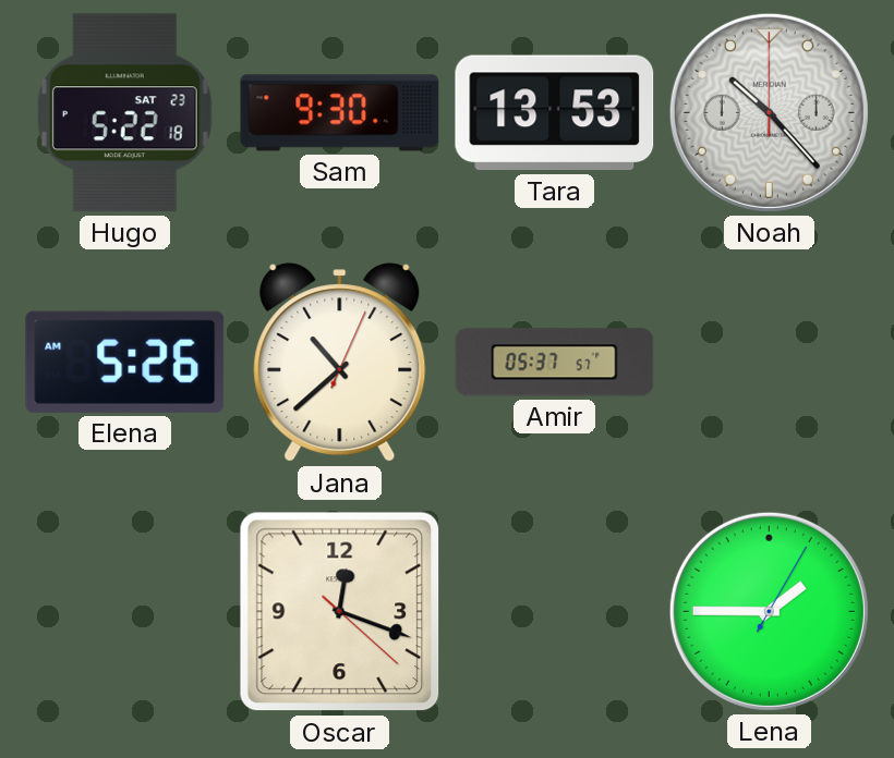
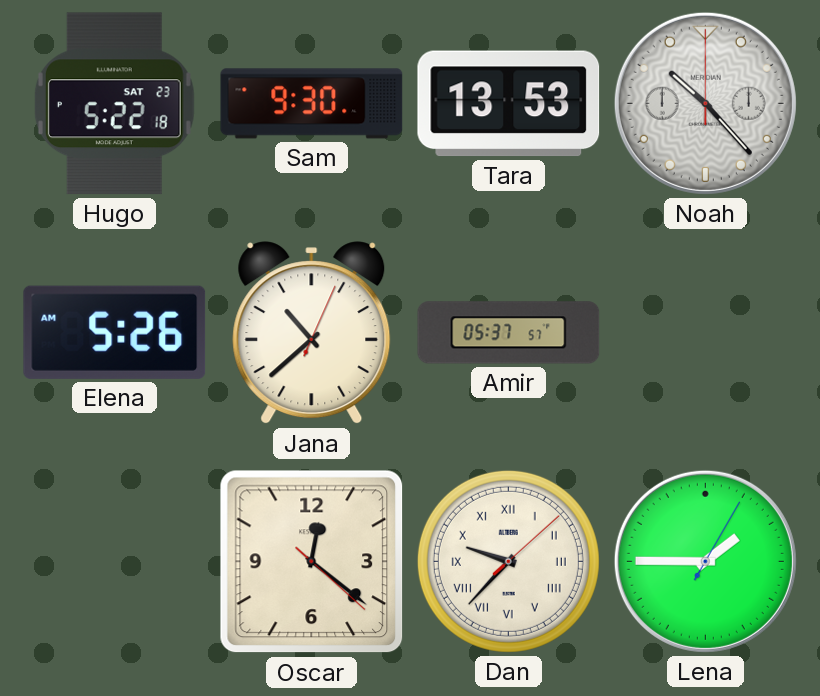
Oscar: 12:18 -> 12:21
Dan: none -> 9:37
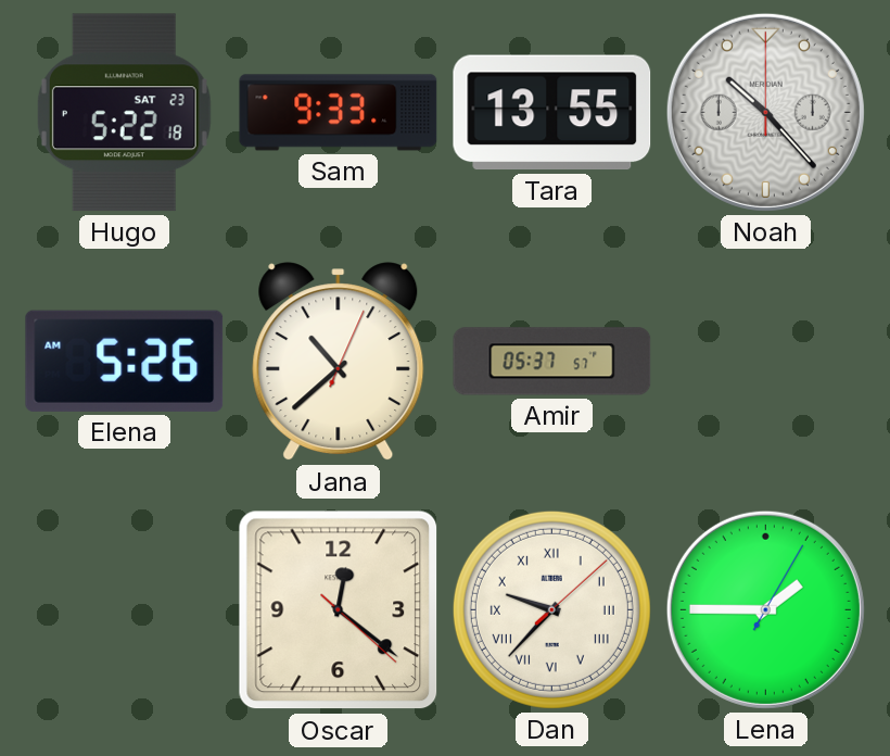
Sam: 9:30 -> 9:33
Tara: 13:53 -> 13:55
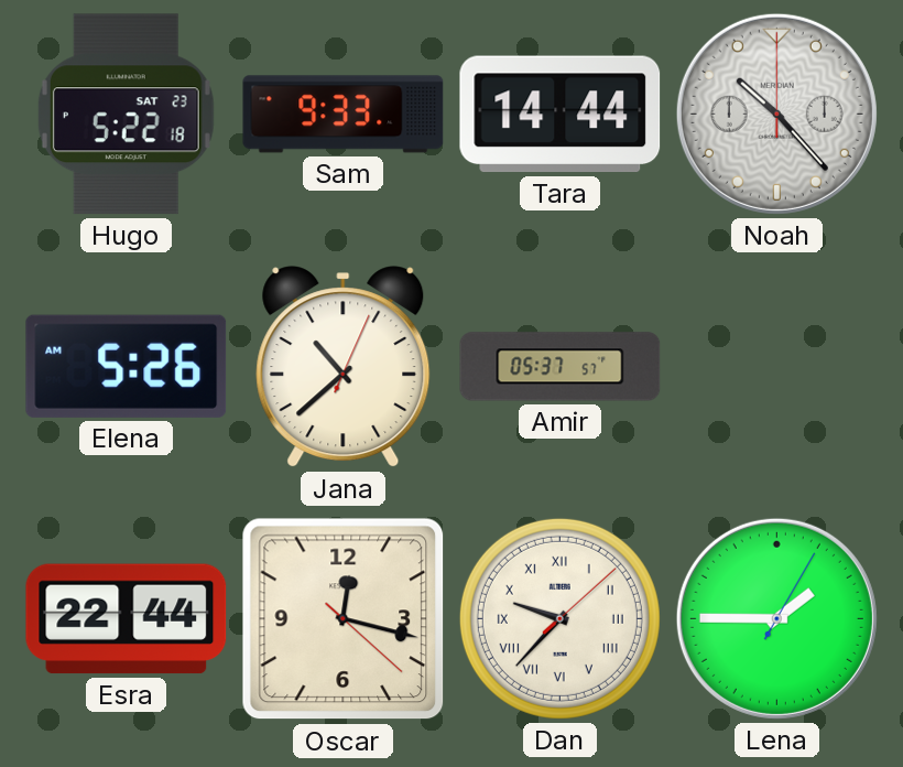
Tara: 13:55 -> 14:44
Esra: none -> 22:44
Oscar: 12:21 -> 12:17
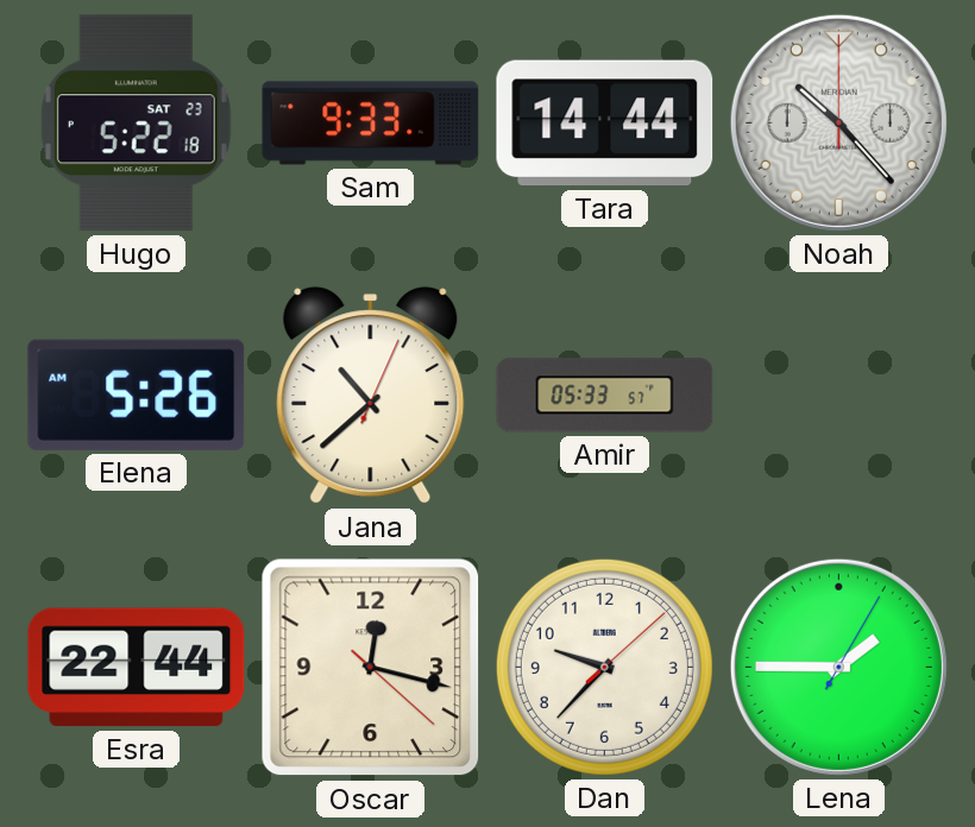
Amir: 05:37 -> 05:33
Dan numerals: Roman -> Arabic
